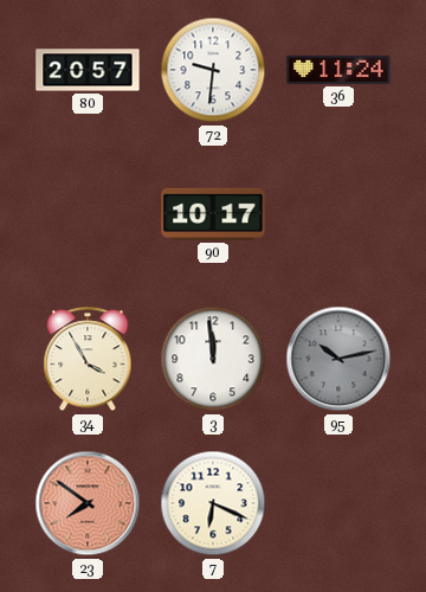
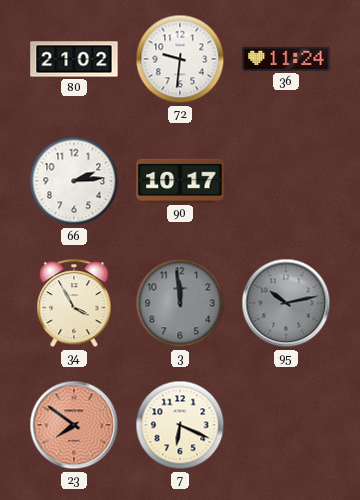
80: 20:57 -> 21:02
66: none -> 2:14
3 dial: white -> grey
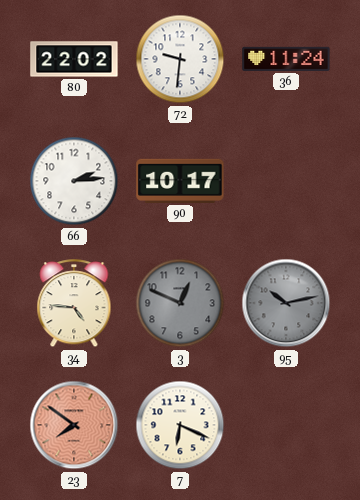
80: 21:02 -> 22:02
34: 3:55 -> 4:46
3: 11:59 -> 12:49
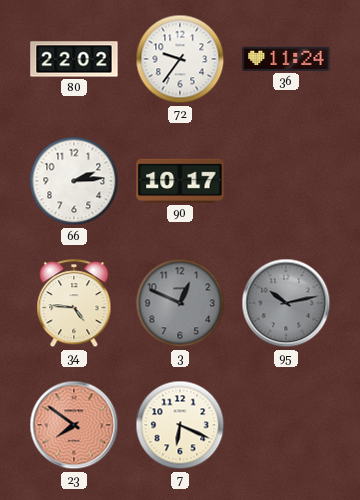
72: 9:31 -> 9:36
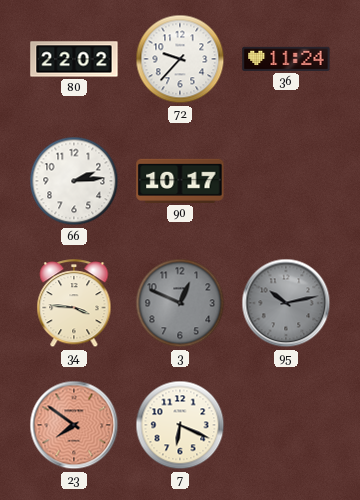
72: 9:36 -> 9:37
34: 4:46 -> 3:46
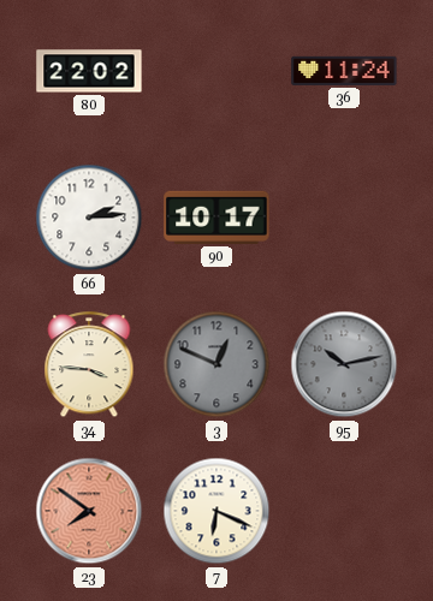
72: 9:37 -> none
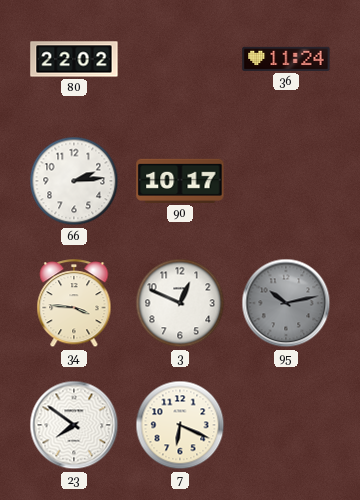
3 dial: grey -> white
23 dial: salmon -> white
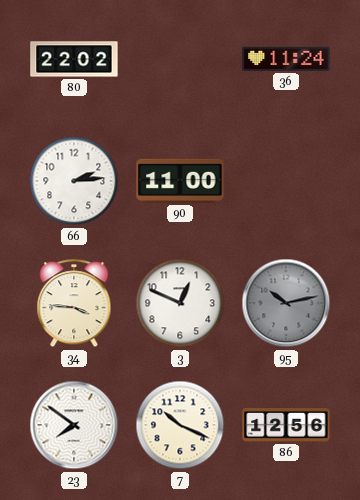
90: 10:17 -> 11:00
7: 6:19 -> 10:19
86: none -> 12:56
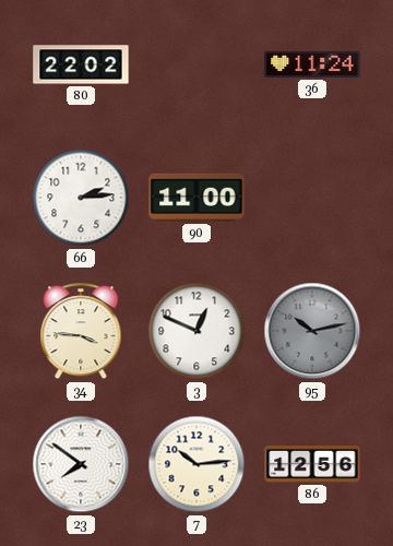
7: 10:19 -> 10:14
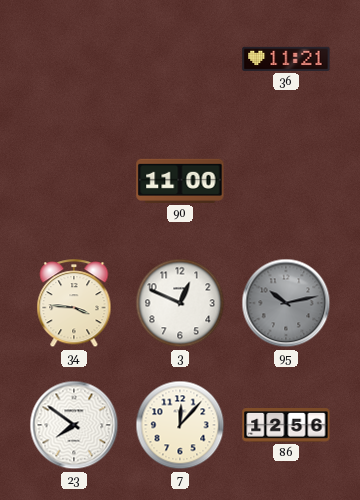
80: 22:02 -> none
36: 11:24 -> 11:21
66: 2:14 -> none
7: 10:14 -> 12:07
